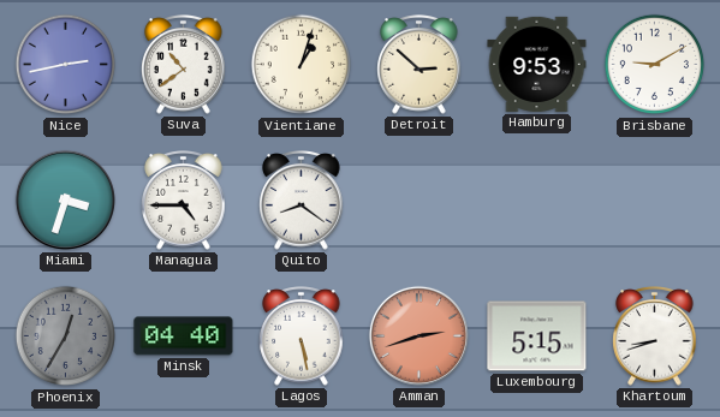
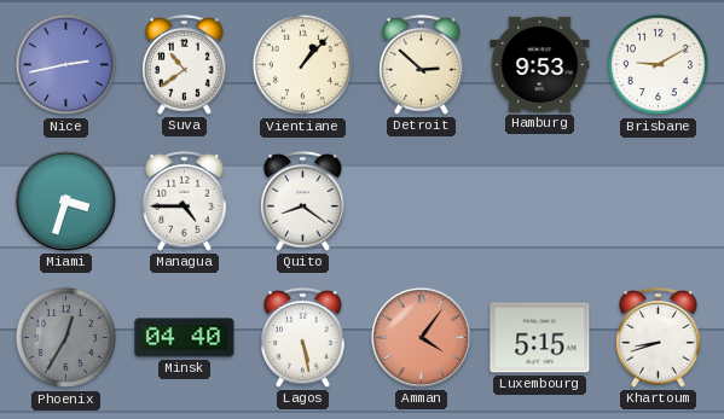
Vientiane: 1:03 -> 1:07
Amman: 2:42 -> 4:06
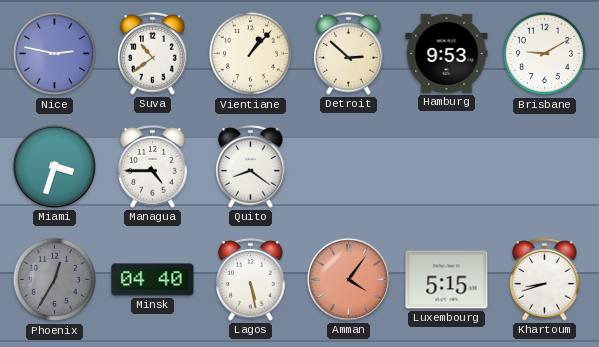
Nice: 2:43 -> 2:47
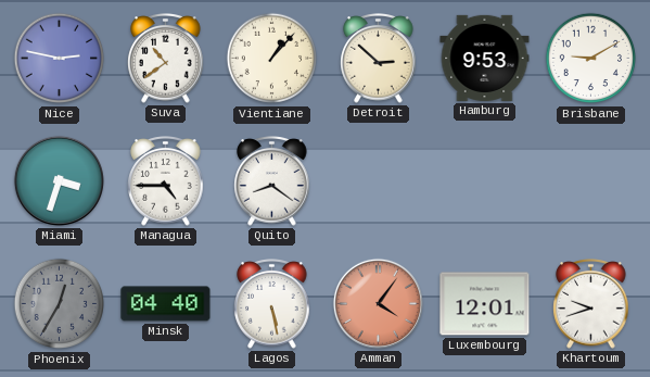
Luxembourg: 5:15 -> 12:01
Khartoum: 8:42 -> 9:42
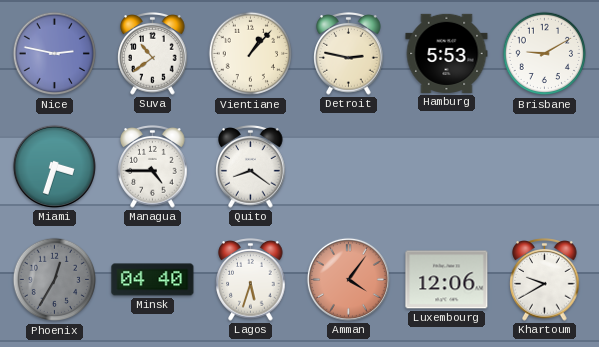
Detroit: 2:52 -> 2:47
Hamburg: 9:53 -> 5:53
Lagos: 5:28 -> 5:33
Luxembourg: 12:01 -> 12:06
Khartoum: 9:42 -> 9:40
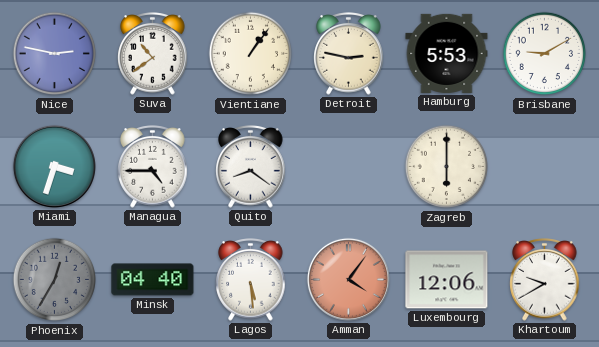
Vientiane: 1:07 -> 1:06
Zagreb: none -> 6:00
Lagos: 5:33 -> 5:29
